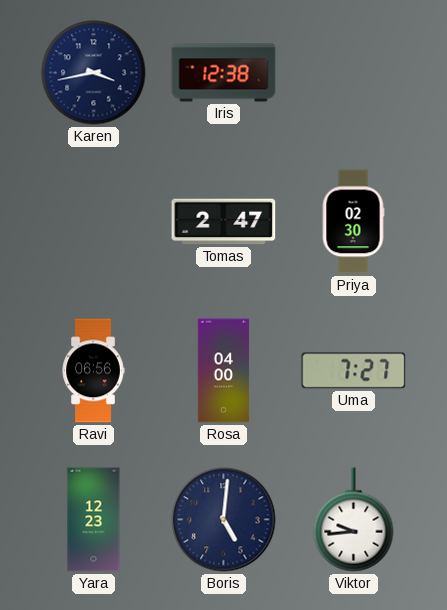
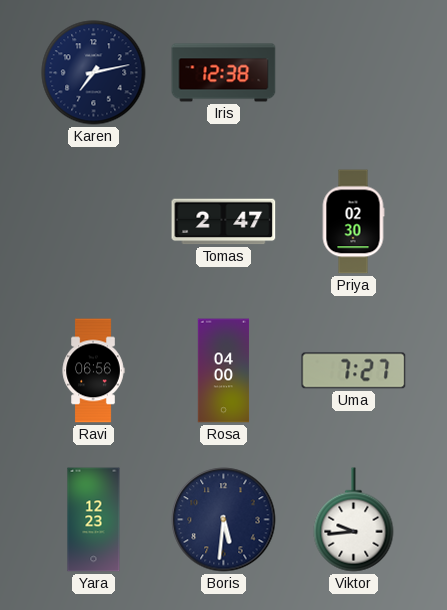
Karen: 3:43 -> 7:13
Boris: 5:01 -> 5:31
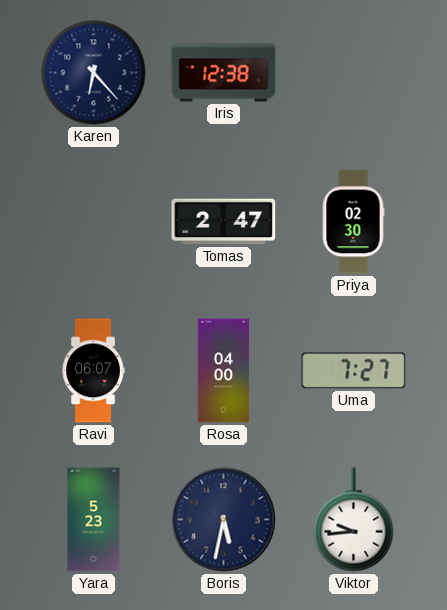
Karen: 7:13 -> 6:23
Ravi: 06:56 -> 06:07
Yara: 12:23 -> 5:23
Boris: 5:31 -> 5:32
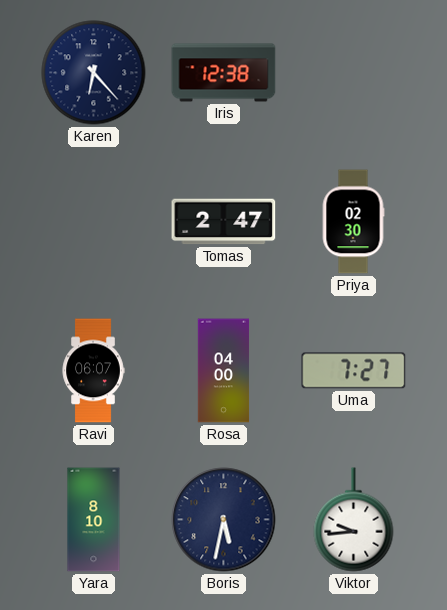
Yara: 5:23 -> 8:10
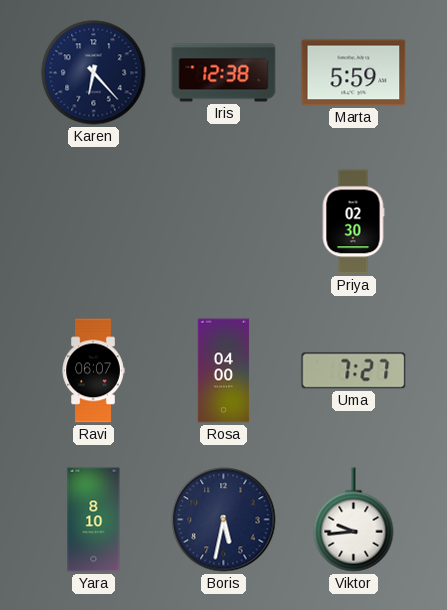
Marta: none -> 5:59
Tomas: 2:47 -> none
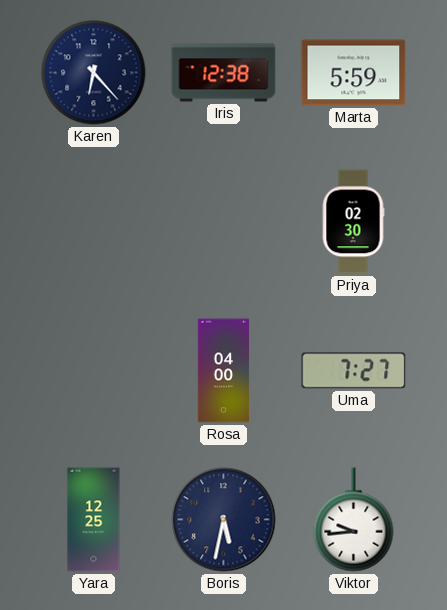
Ravi: 06:07 -> none
Yara: 8:10 -> 12:25
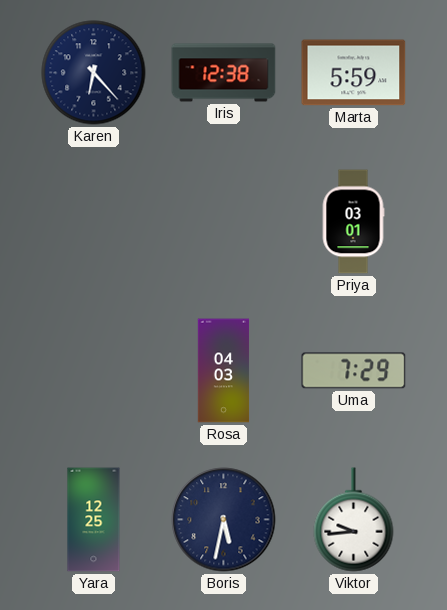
Priya: 02:30 -> 03:01
Rosa: 04:00 -> 04:03
Uma: 7:27 -> 7:29
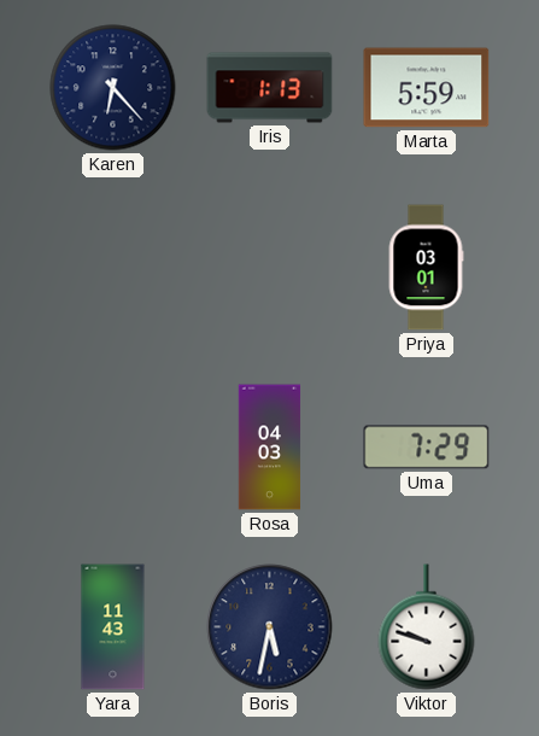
Iris: 12:38 -> 1:13
Yara: 12:25 -> 11:43
Viktor: 9:44 -> 9:48
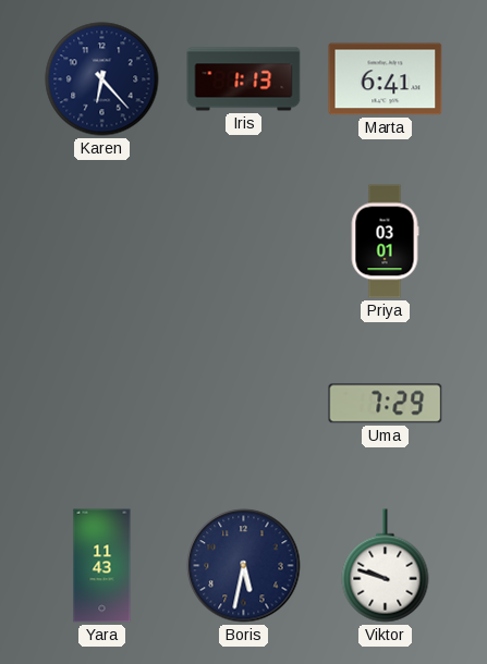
Marta: 5:59 -> 6:41
Rosa: 04:03 -> none
